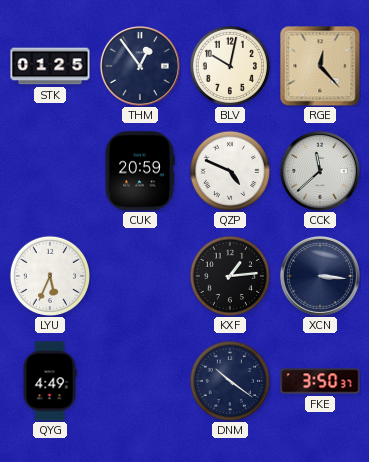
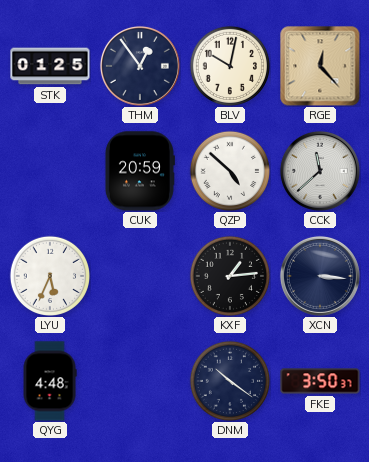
QZP: 4:49 -> 4:52
QYG: 4:49 -> 4:48
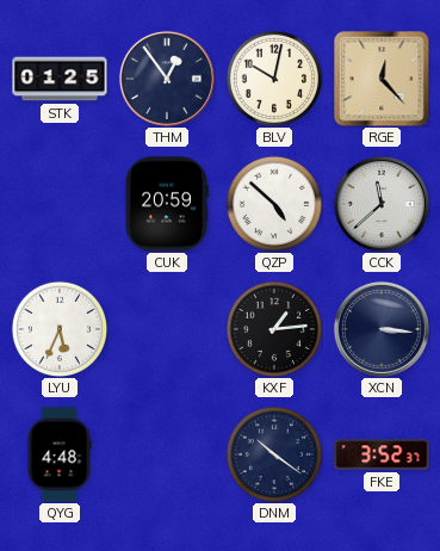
FKE: 3:50 -> 3:52
